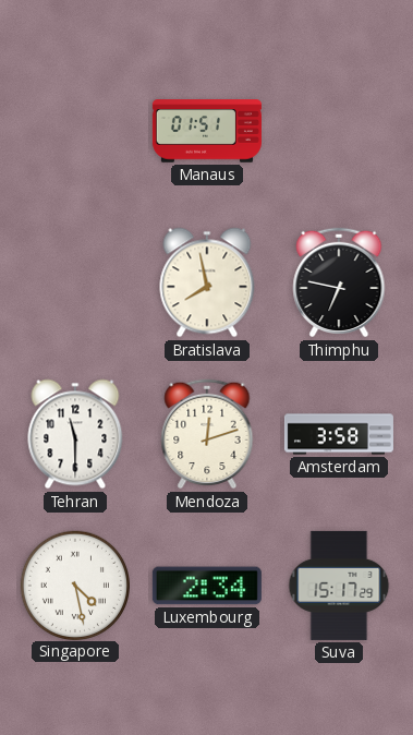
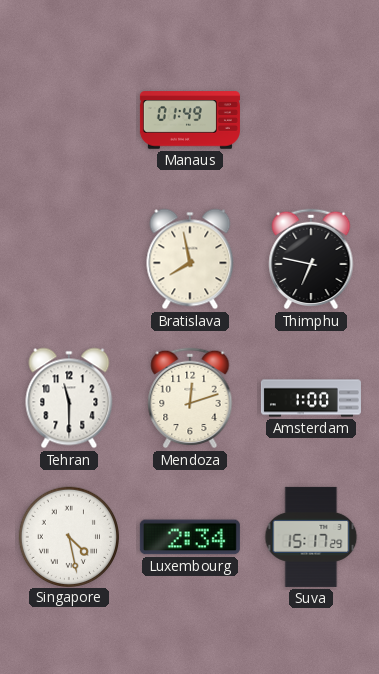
Manaus: 01:51 -> 01:49
Amsterdam: 3:58 -> 1:00
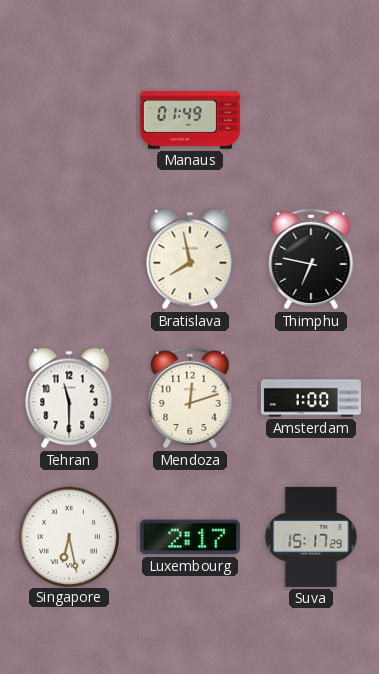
Singapore: 4:28 -> 6:28
Luxembourg: 2:34 -> 2:17
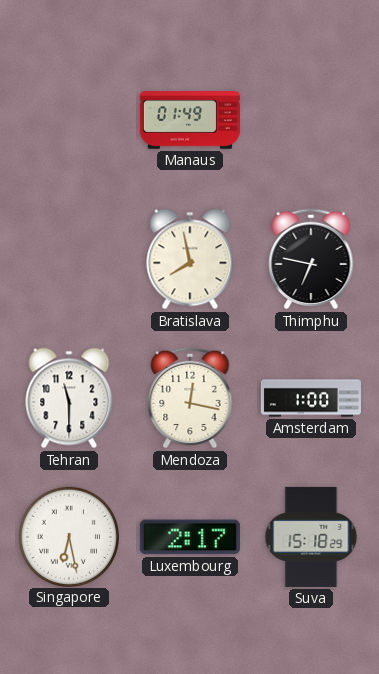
Mendoza: 12:12 -> 12:17
Suva: 15:17 -> 15:18
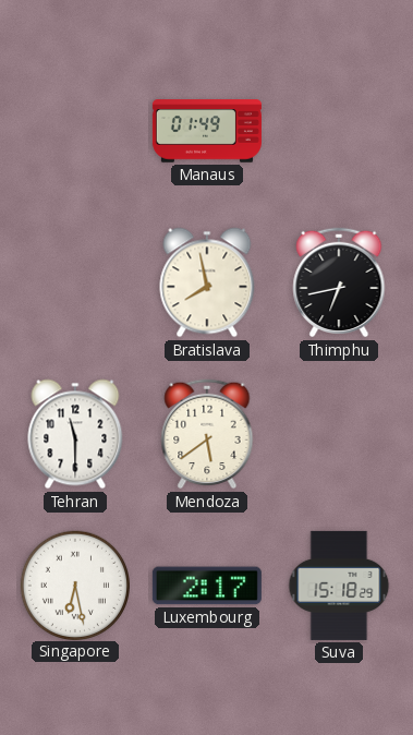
Thimphu: 6:47 -> 6:43
Mendoza: 12:17 -> 5:39
Amsterdam: 1:00 -> none
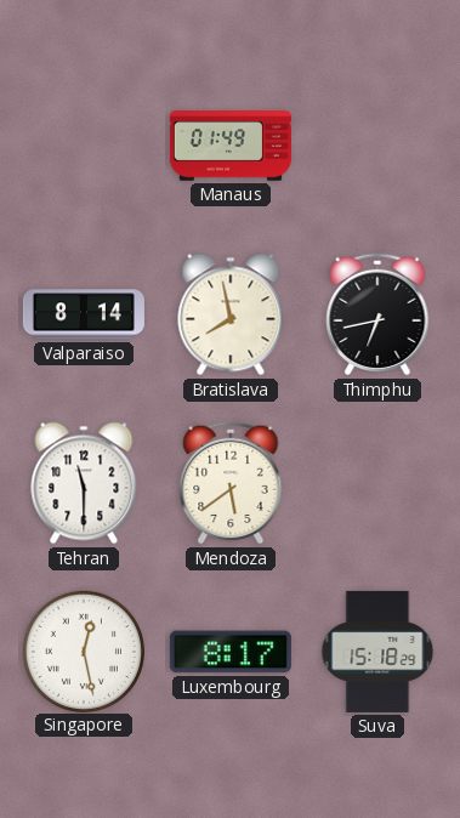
Valparaiso: none -> 8:14
Singapore: 6:28 -> 12:28
Luxembourg: 2:17 -> 8:17
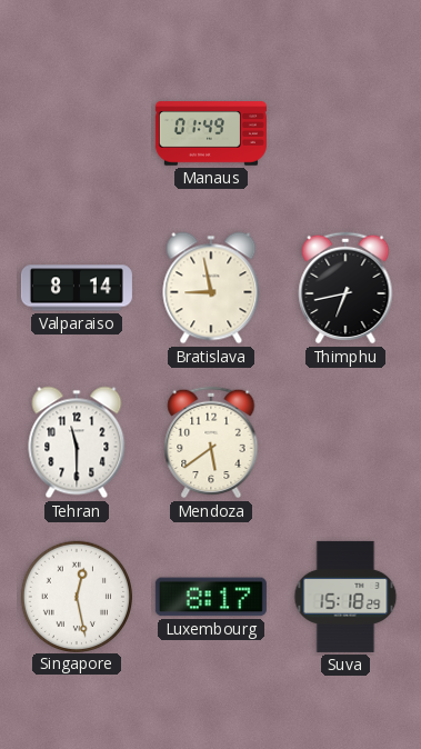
Bratislava: 7:58 -> 8:58
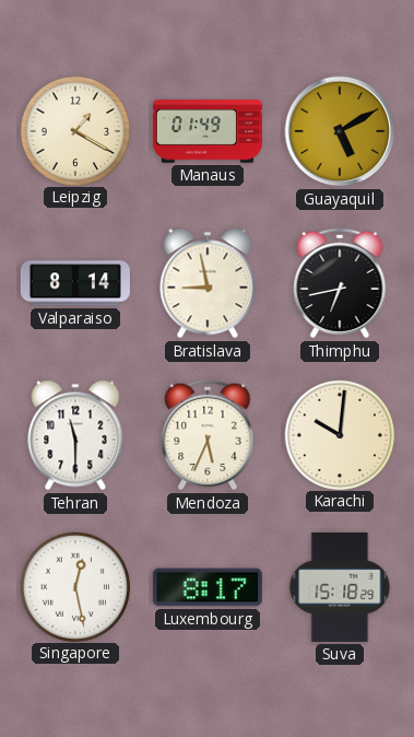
Leipzig: none -> 1:20
Guayaquil: none -> 5:10
Mendoza: 5:39 -> 5:34
Karachi: none -> 10:01
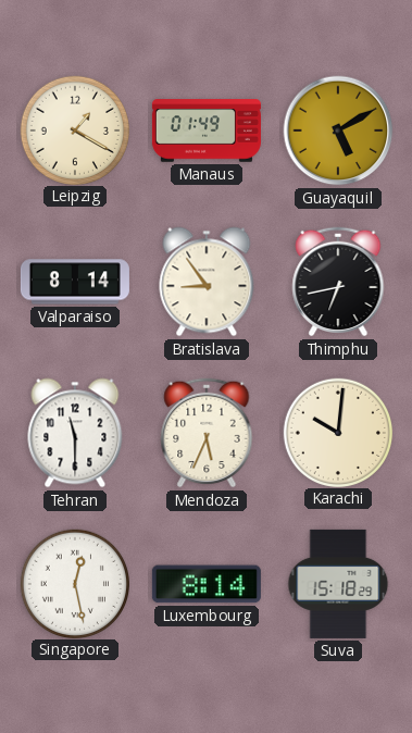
Bratislava: 8:58 -> 8:54
Luxembourg: 8:17 -> 8:14
